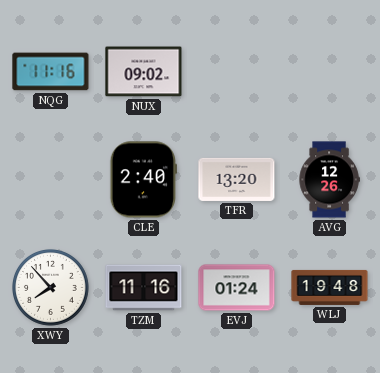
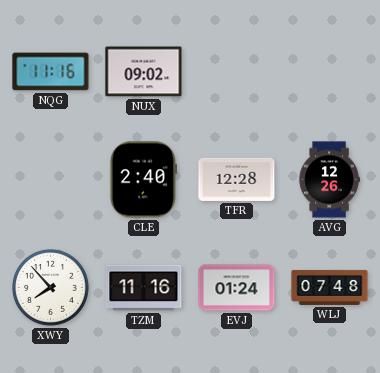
TFR: 13:20 -> 12:28
WLJ: 19:48 -> 07:48
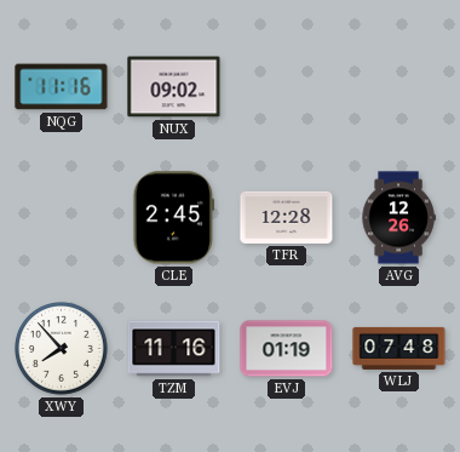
CLE: 2:40 -> 2:45
EVJ: 01:24 -> 01:19
